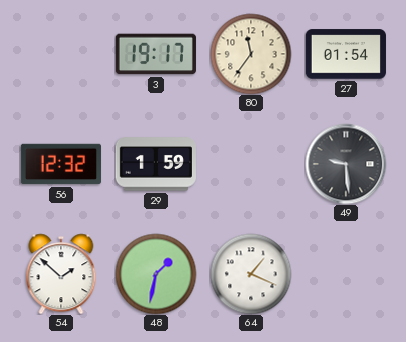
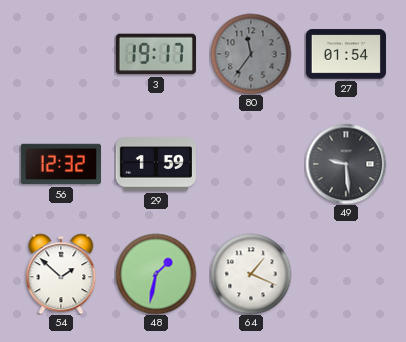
80 dial: cream -> grey
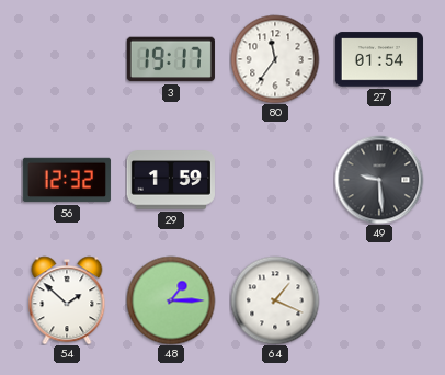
80 dial: grey -> white
48: 1:32 -> 1:15
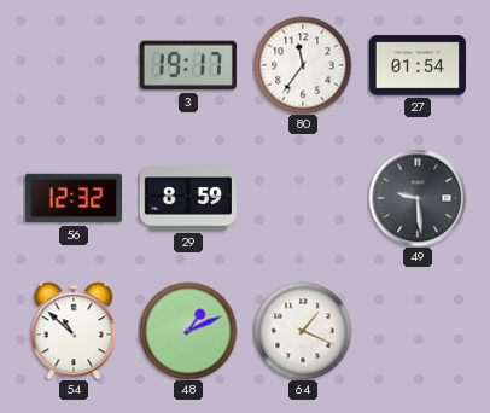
29: 1:59 -> 8:59
54: 1:52 -> 10:52
48: 1:15 -> 1:11
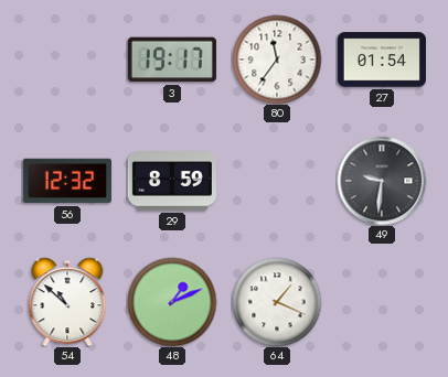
49: 9:29 -> 9:31
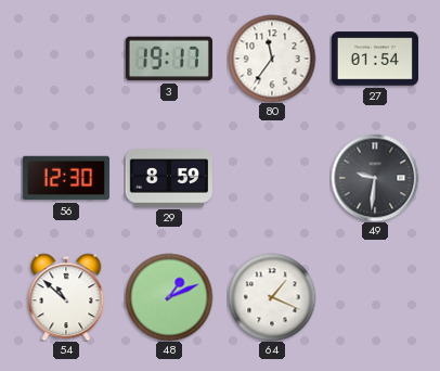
56: 12:32 -> 12:30
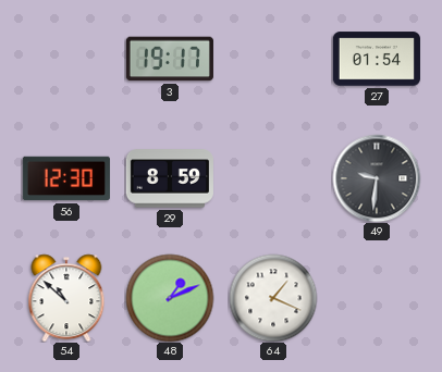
80: 11:36 -> none
